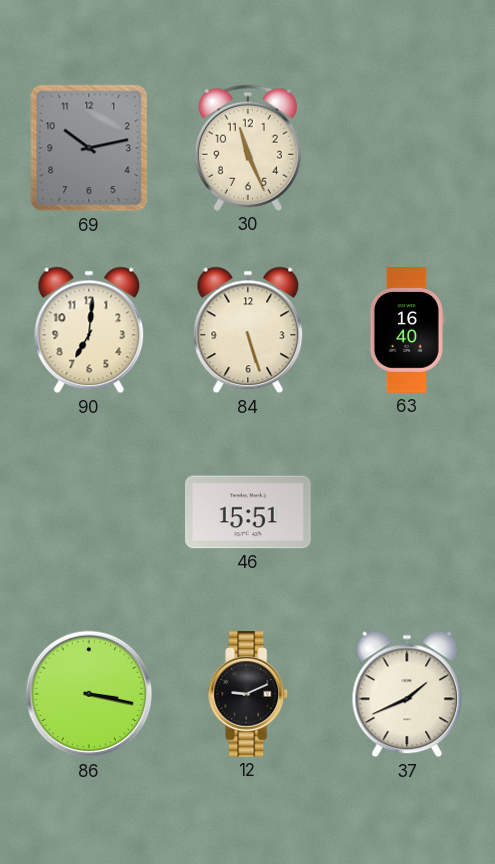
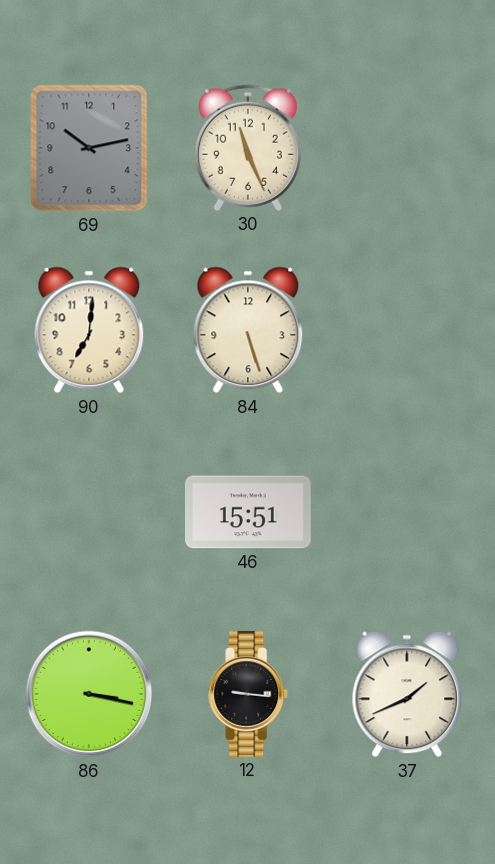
63: 16:40 -> none
12: 9:11 -> 9:16
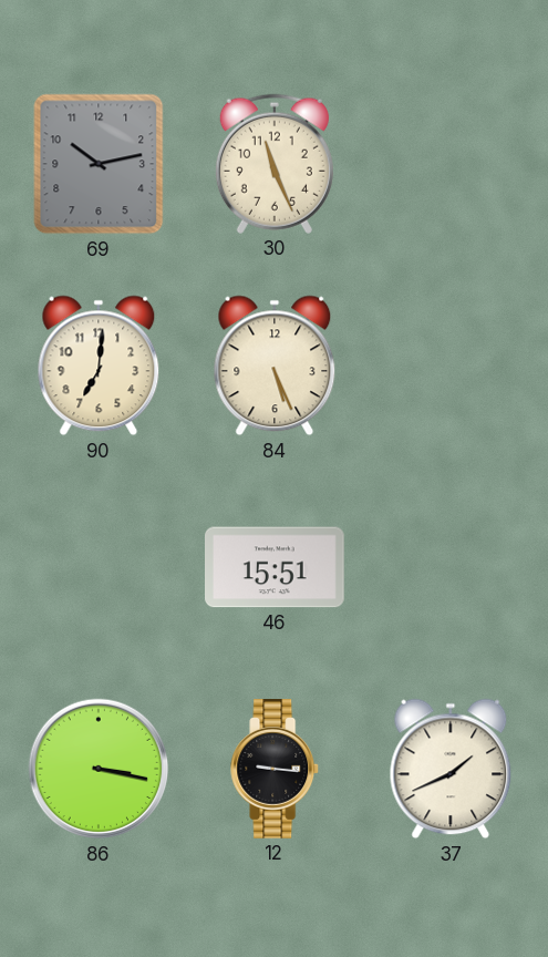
84: 5:27 -> 5:26
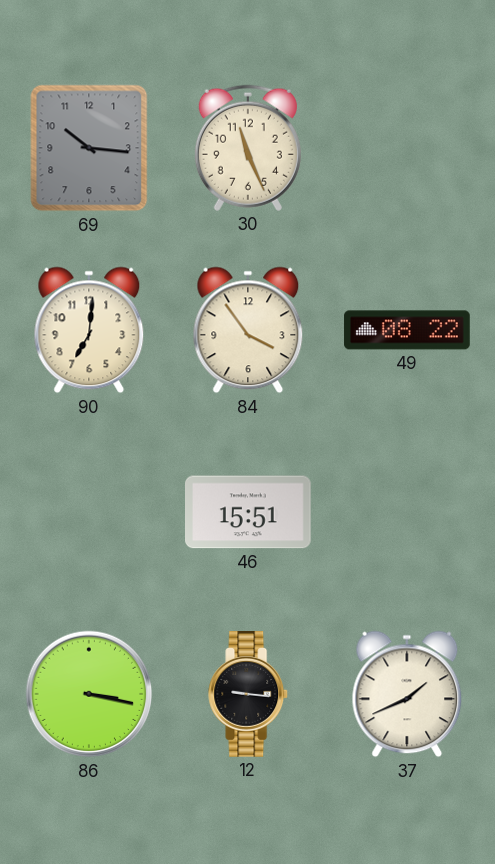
69: 10:13 -> 10:16
84: 5:26 -> 3:54
49: none -> 08:22
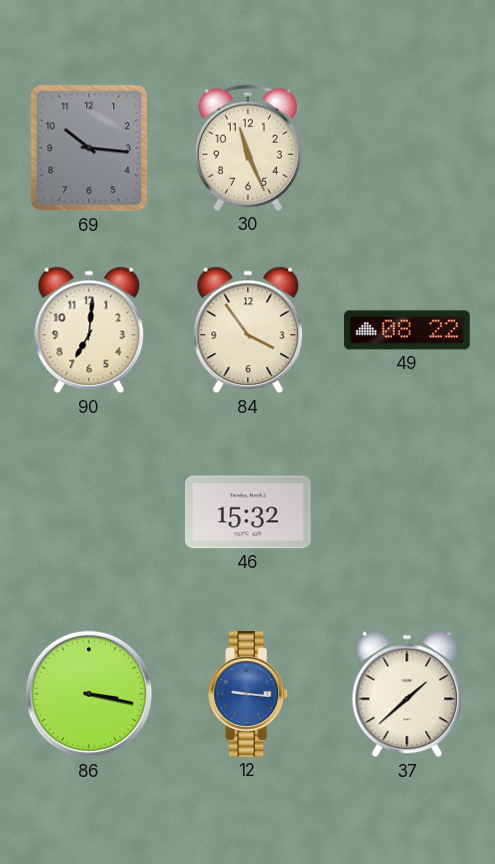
46: 15:51 -> 15:32
12 dial: black -> blue
37: 1:41 -> 1:38
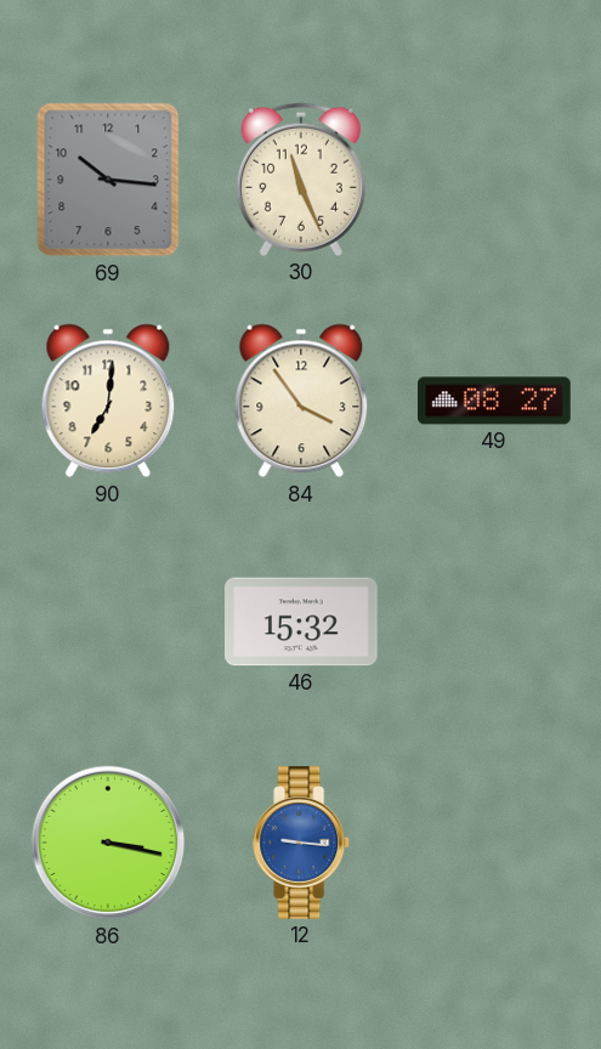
49: 08:22 -> 08:27
37: 1:38 -> none
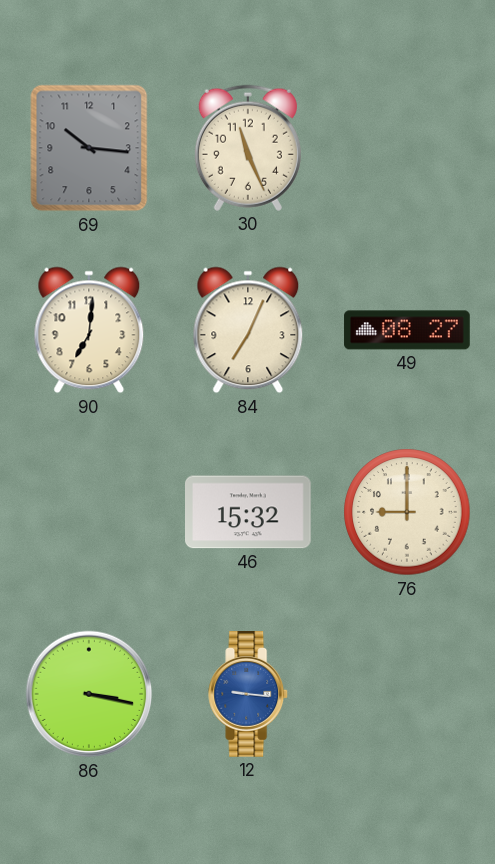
84: 3:54 -> 7:04
76: none -> 9:00
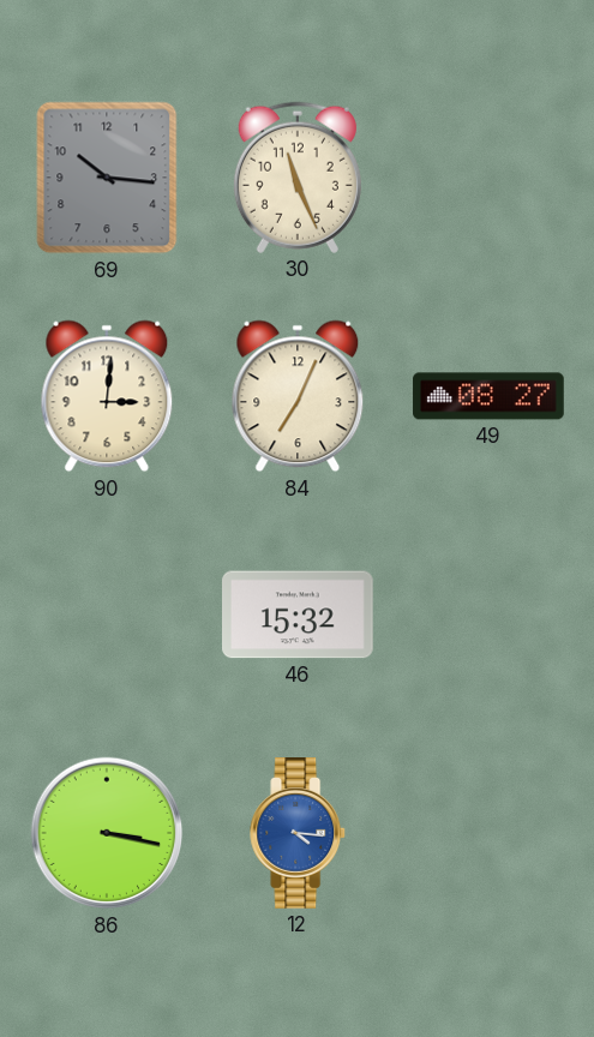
90: 7:01 -> 3:01
76: 9:00 -> none
12: 9:16 -> 4:16
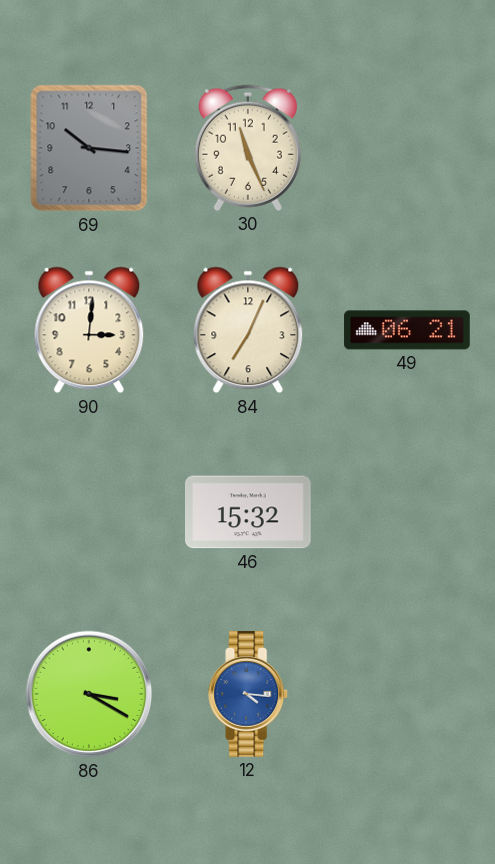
49: 08:27 -> 06:21
86: 3:17 -> 3:20
